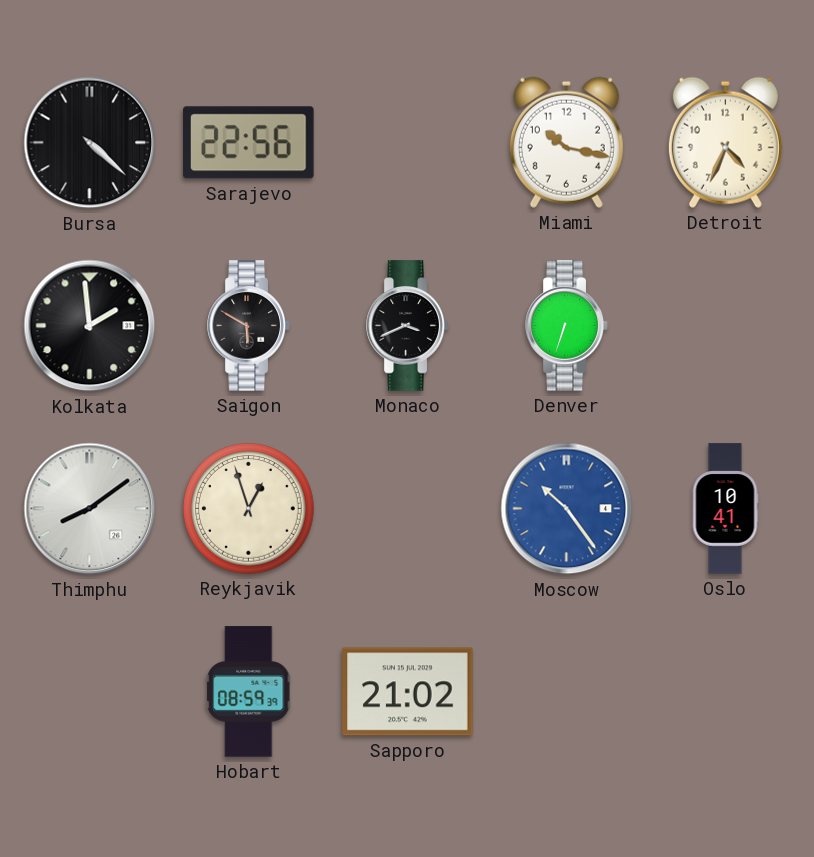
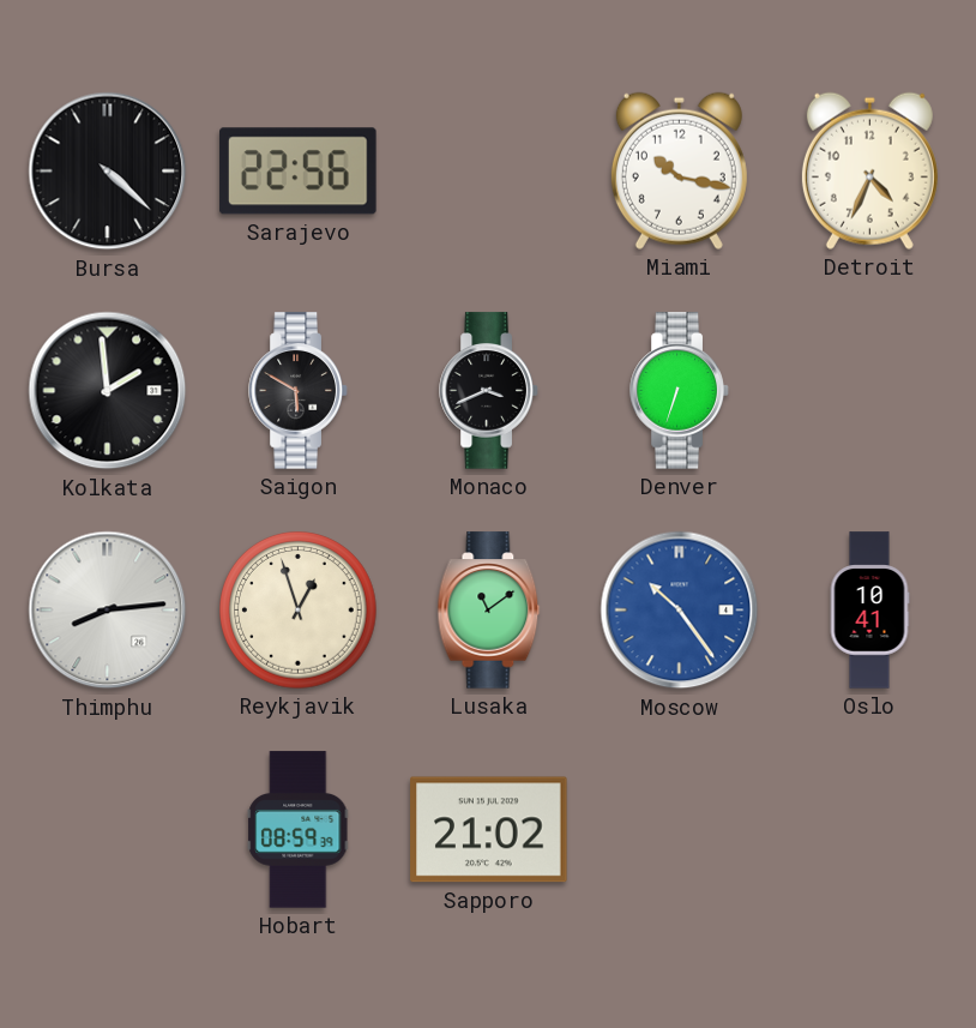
Thimphu: 8:09 -> 8:14
Lusaka: none -> 11:09
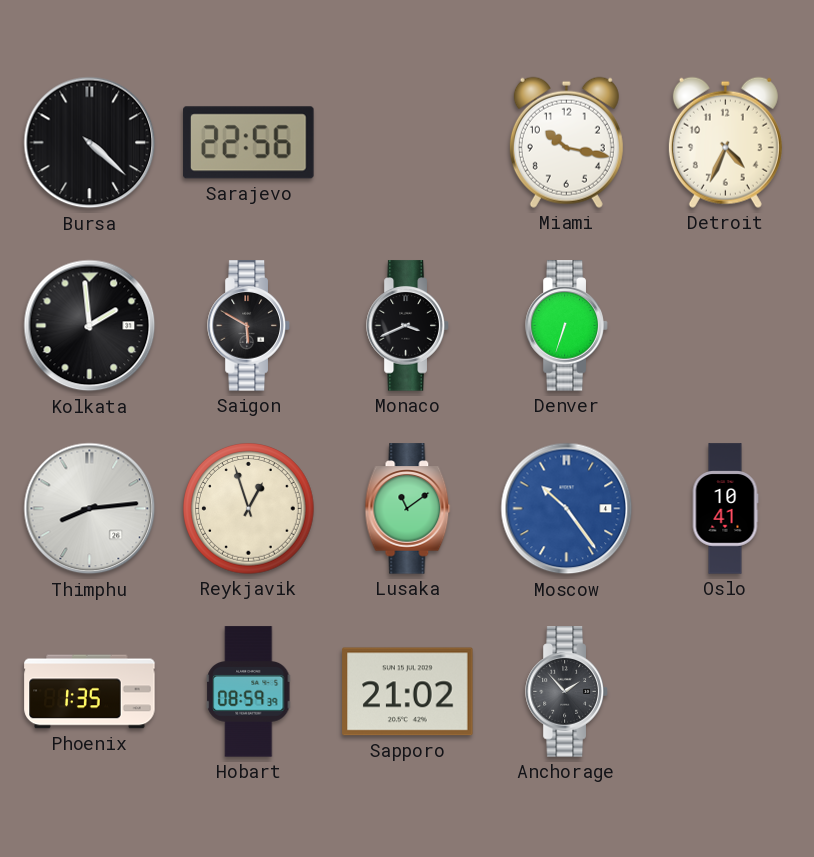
Phoenix: none -> 1:35
Anchorage: none -> 1:53
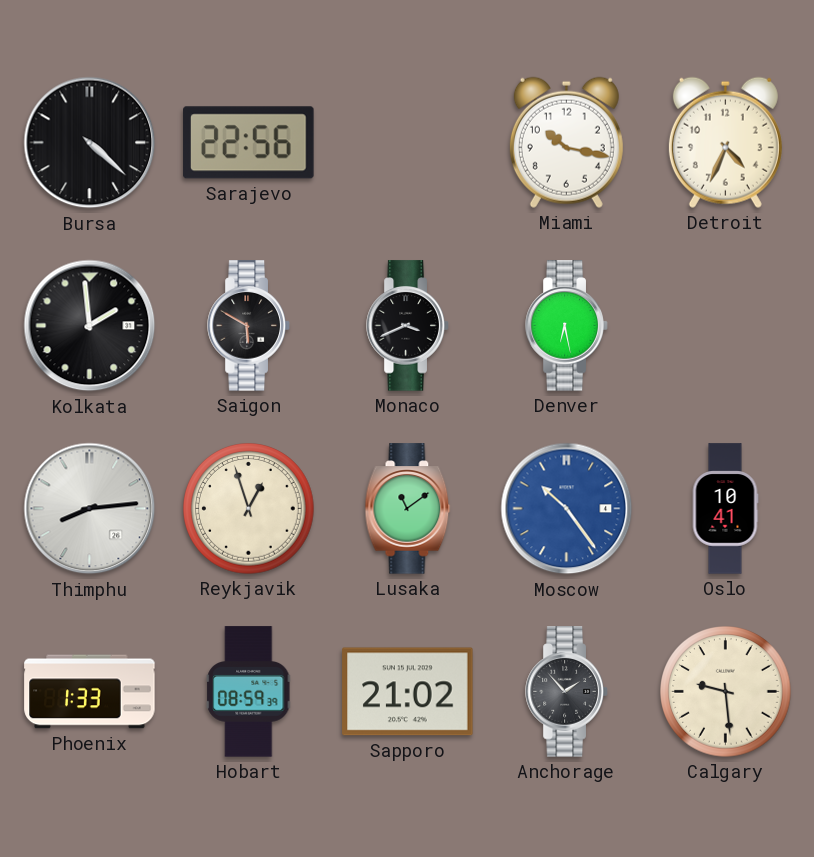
Denver: 6:33 -> 6:28
Phoenix: 1:35 -> 1:33
Calgary: none -> 9:29
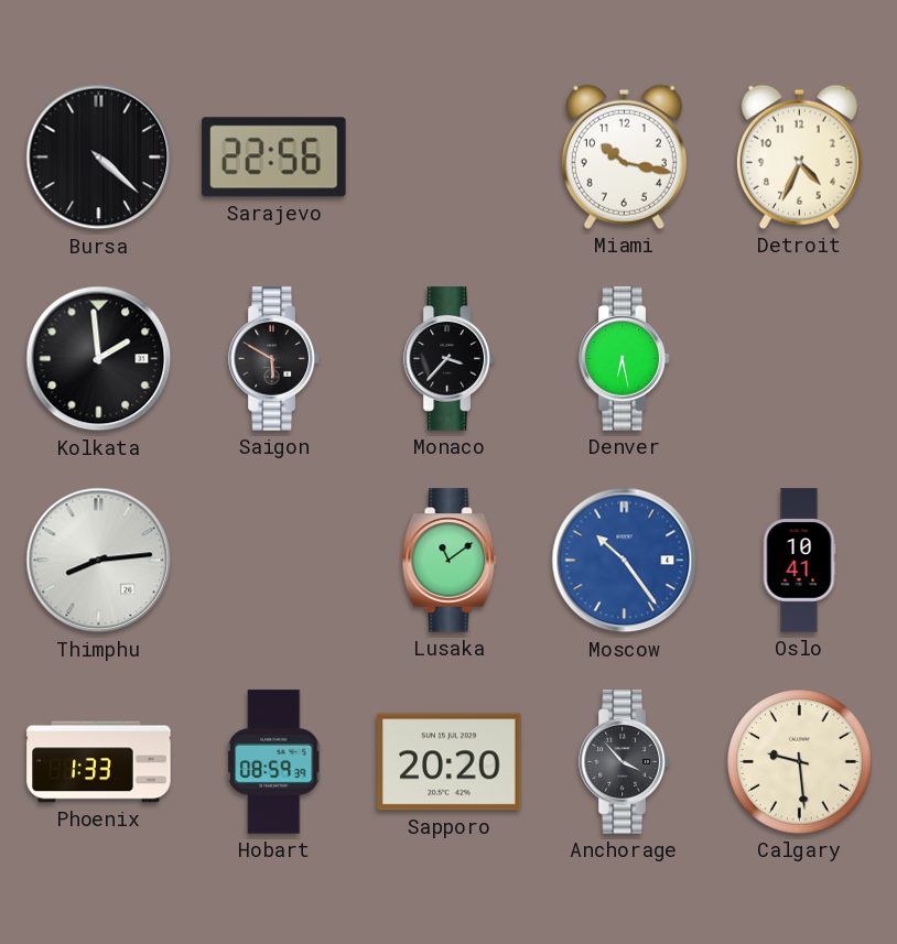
Monaco: 3:41 -> 3:37
Reykjavik: 12:57 -> none
Sapporo: 21:02 -> 20:20
Anchorage: 1:53 -> 3:53
